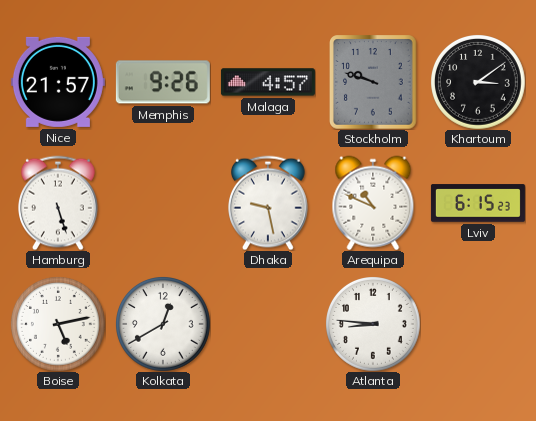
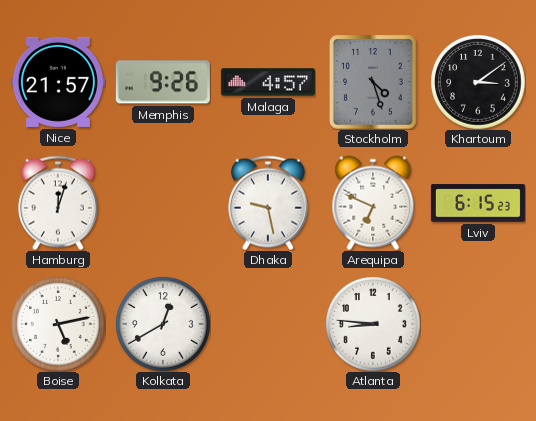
Stockholm: 9:48 -> 4:27
Hamburg: 5:27 -> 12:03
Arequipa: 10:49 -> 6:49
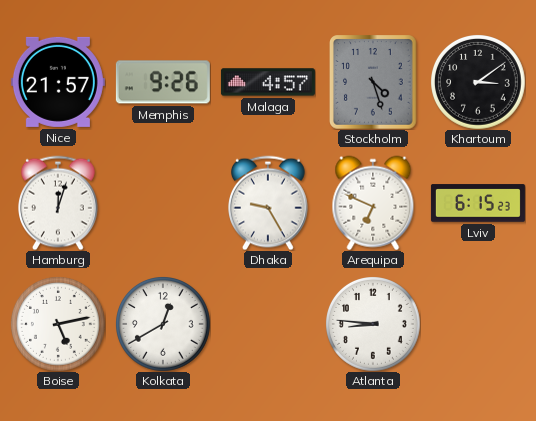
Dhaka: 9:28 -> 9:25
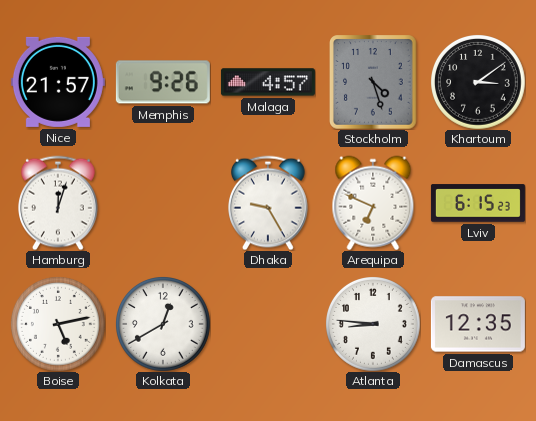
Damascus: none -> 12:35
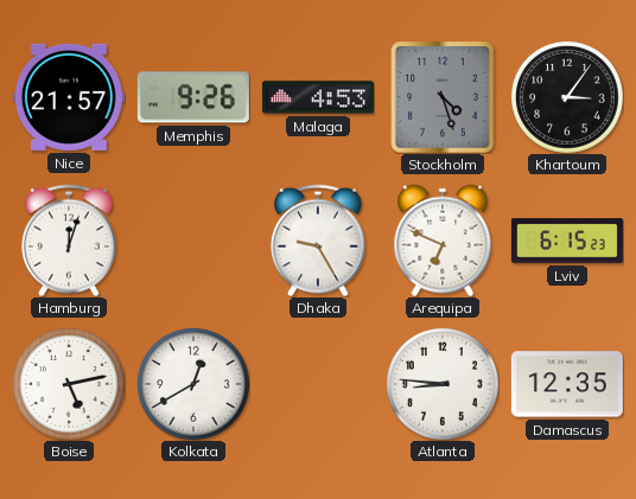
Malaga: 4:57 -> 4:53
Khartoum: 3:09 -> 3:06
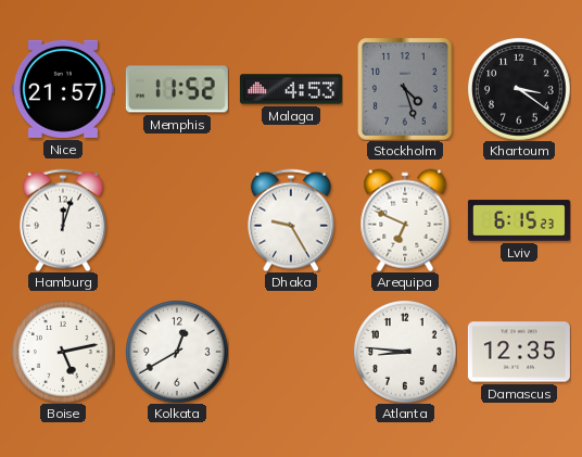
Memphis: 9:26 -> 11:52
Khartoum: 3:06 -> 3:21
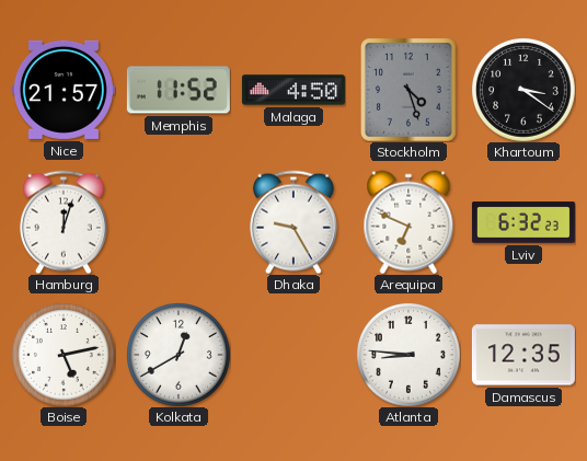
Malaga: 4:53 -> 4:50
Lviv: 6:15 -> 6:32
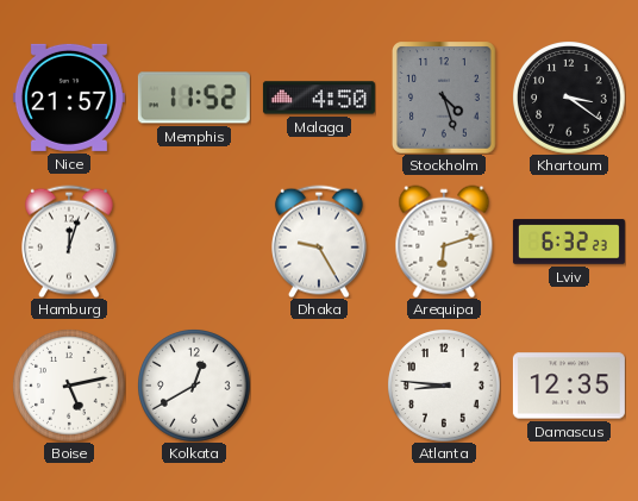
Arequipa: 6:49 -> 6:12
